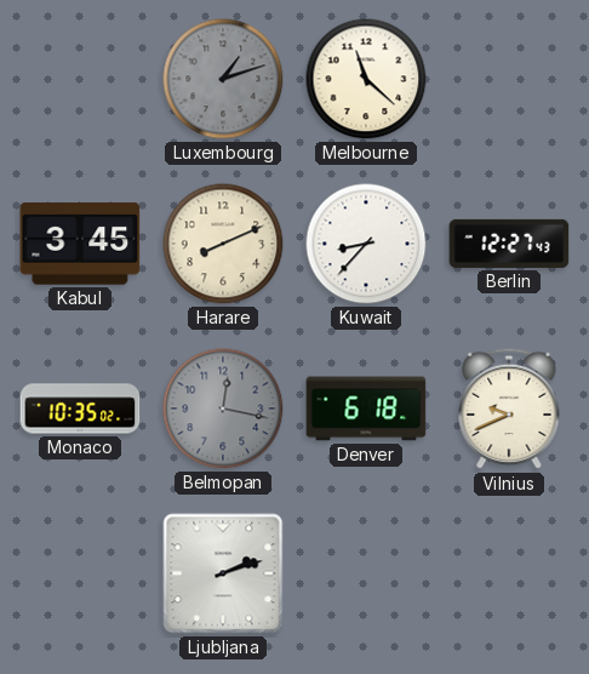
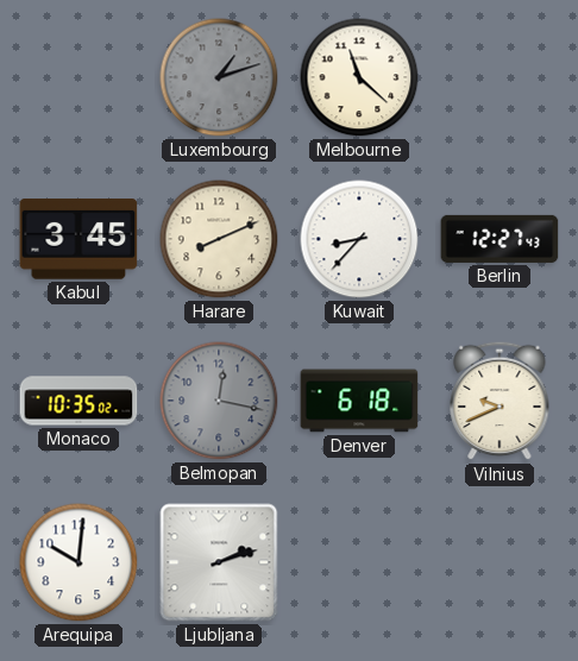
Arequipa: none -> 10:01
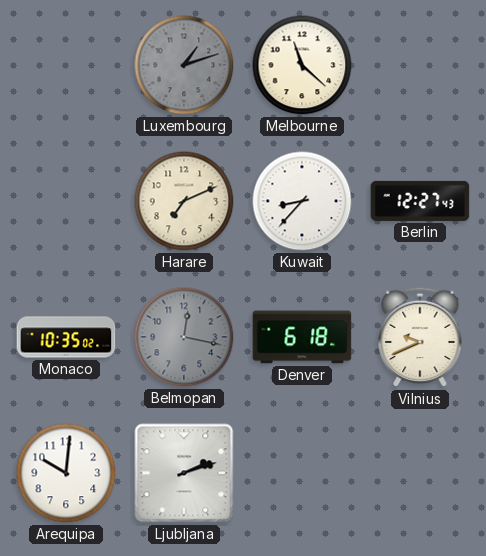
Kabul: 3:45 -> none
Harare: 8:11 -> 7:11
